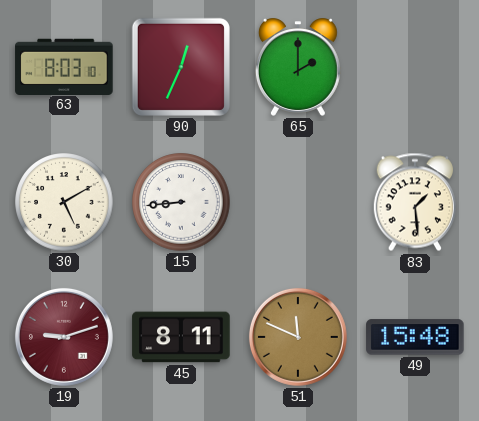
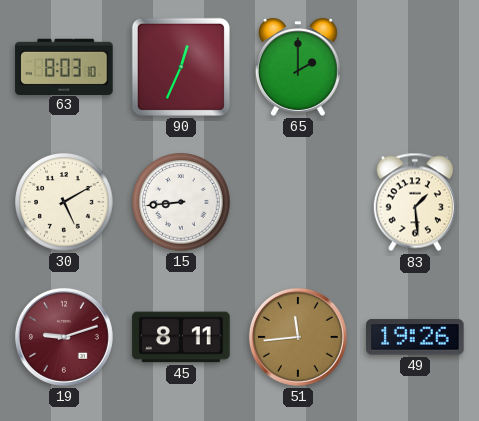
51: 11:49 -> 11:44
49: 15:48 -> 19:26
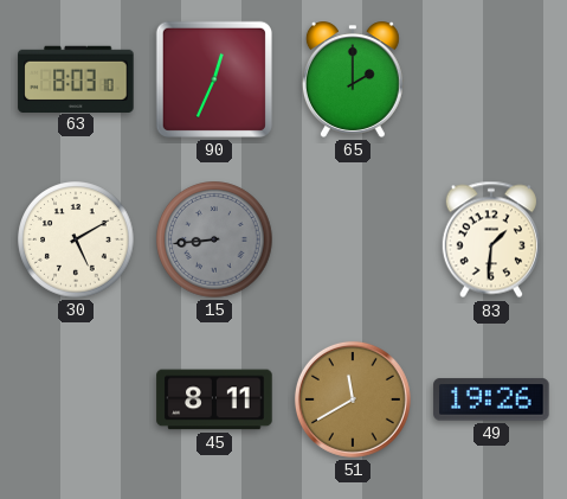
15 dial: white -> grey
83: 1:29 -> 1:31
19: 9:12 -> none
51: 11:44 -> 11:40
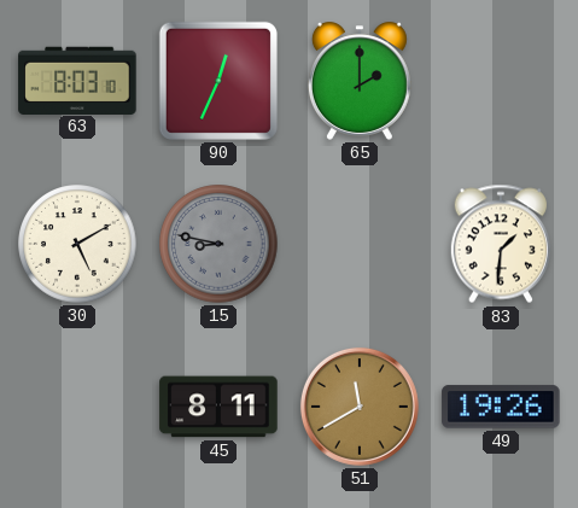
15: 8:44 -> 8:47
